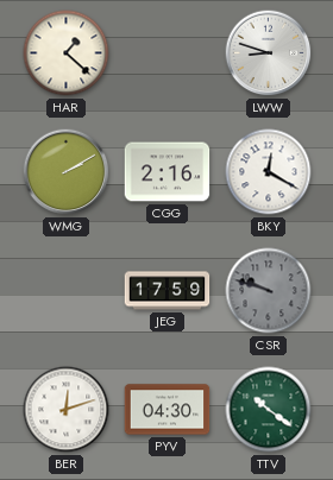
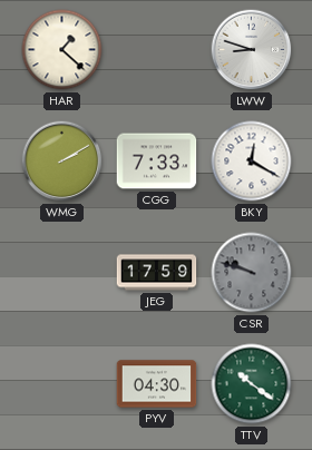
CGG: 2:16 -> 7:33
BER: 12:12 -> none
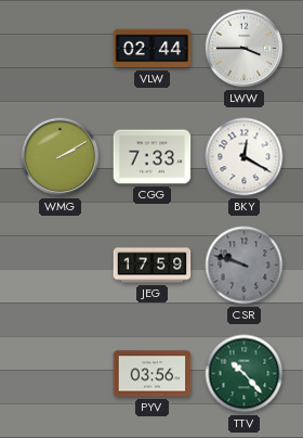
HAR: 1:22 -> none
VLW: none -> 02:44
LWW: 8:48 -> 3:45
PYV: 04:30 -> 03:56
TTV: 10:21 -> 10:23
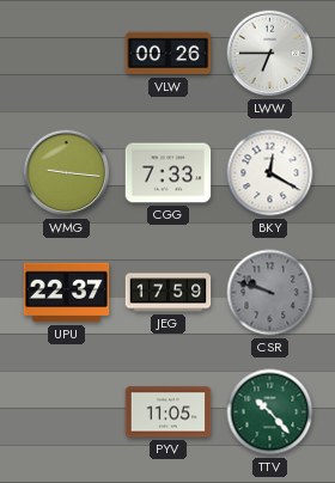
VLW: 02:44 -> 00:26
LWW: 3:45 -> 6:45
WMG: 2:10 -> 9:16
UPU: none -> 22:37
PYV: 03:56 -> 11:05
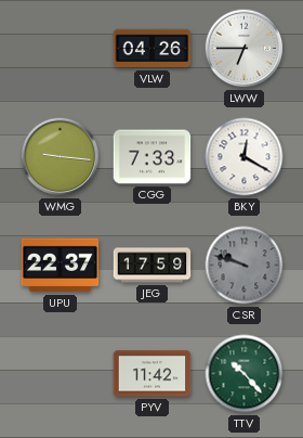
VLW: 00:26 -> 04:26
PYV: 11:05 -> 11:42
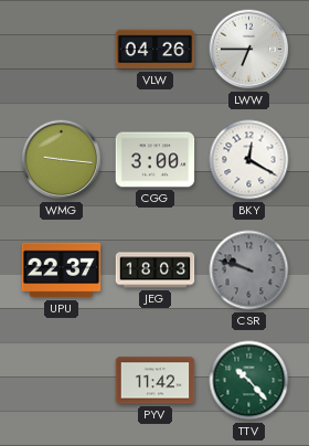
CGG: 7:33 -> 3:00
JEG: 17:59 -> 18:03
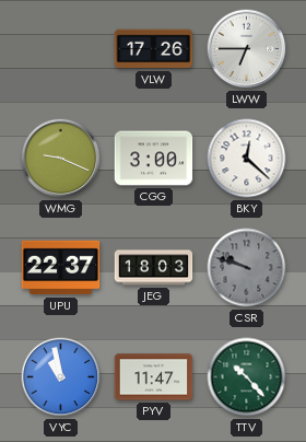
VLW: 04:26 -> 17:26
WMG: 9:16 -> 9:19
BKY: 12:20 -> 12:22
VYC: none -> 10:58
PYV: 11:42 -> 11:47
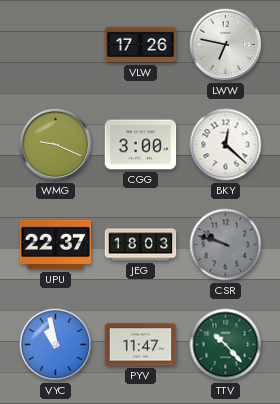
LWW: 6:45 -> 6:47
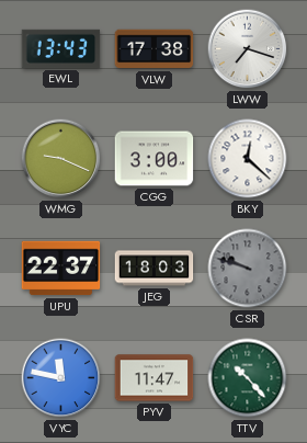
EWL: none -> 13:43
VLW: 17:26 -> 17:38
LWW: 6:47 -> 7:18
VYC: 10:58 -> 11:47
